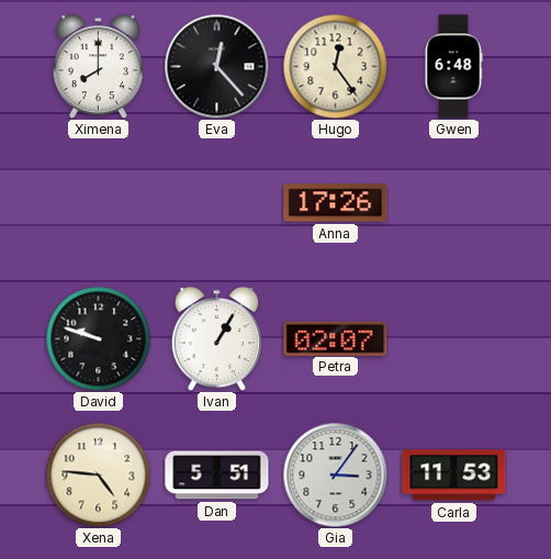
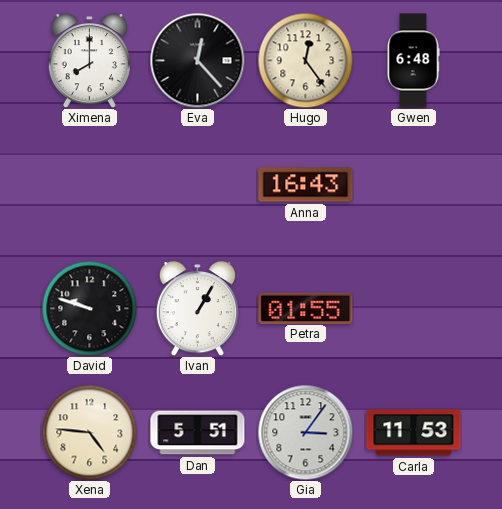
Anna: 17:26 -> 16:43
Petra: 02:07 -> 01:55
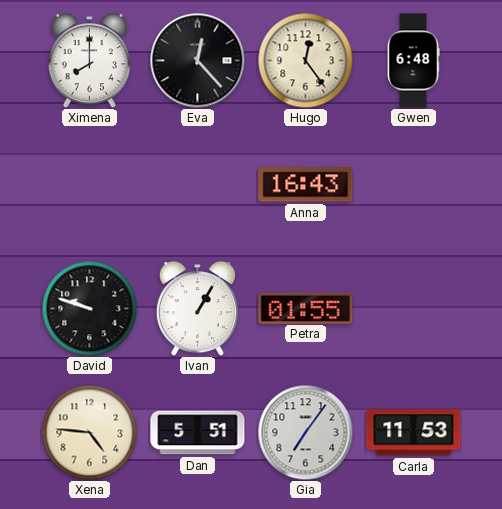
Gia: 3:06 -> 7:06
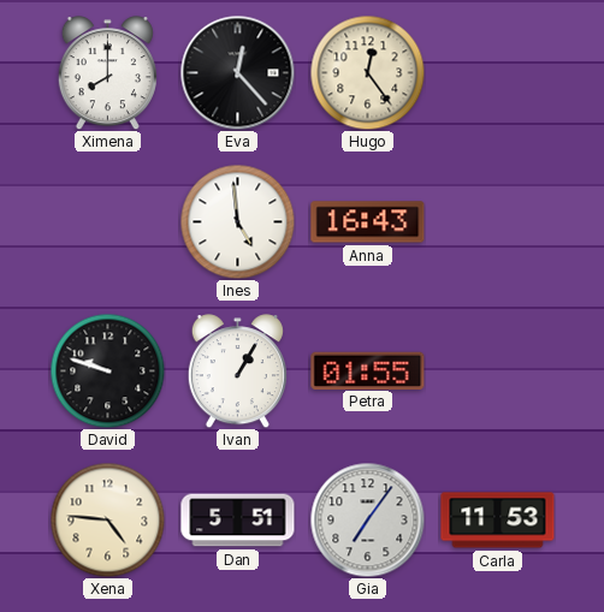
Gwen: 6:48 -> none
Ines: none -> 4:59
